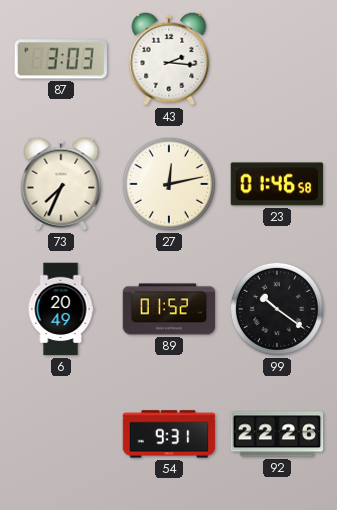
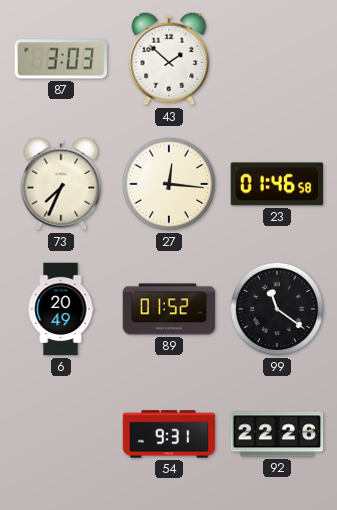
43: 2:16 -> 1:52
27: 12:13 -> 12:16
99: 10:21 -> 11:21
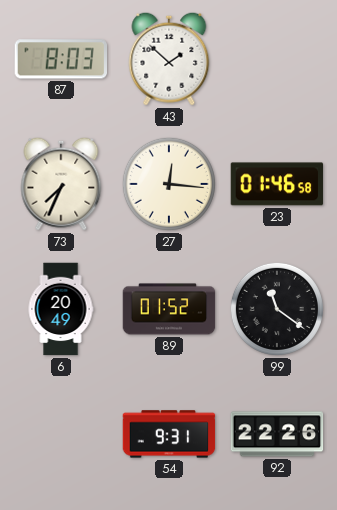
87: 3:03 -> 8:03
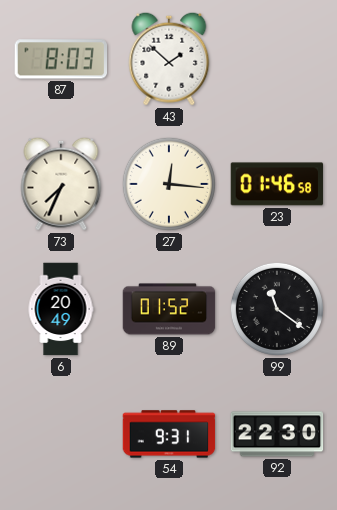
92: 22:26 -> 22:30
